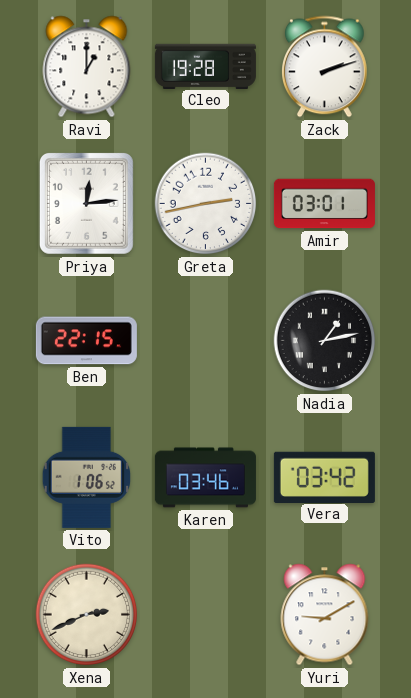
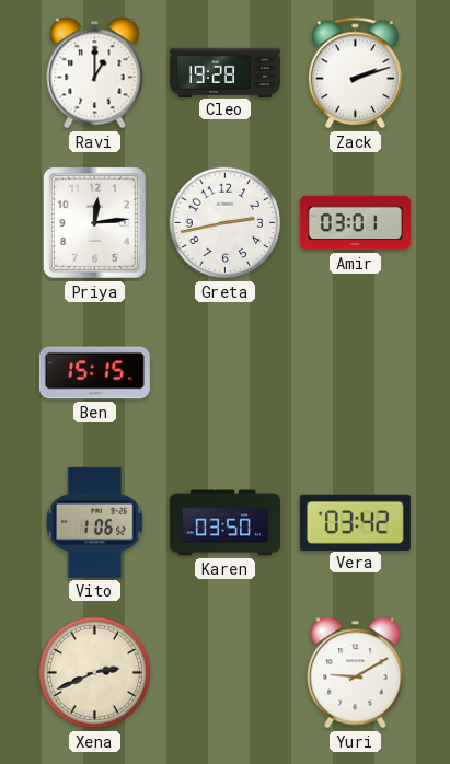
Ben: 22:15 -> 15:15
Nadia: 1:13 -> none
Karen: 03:46 -> 03:50
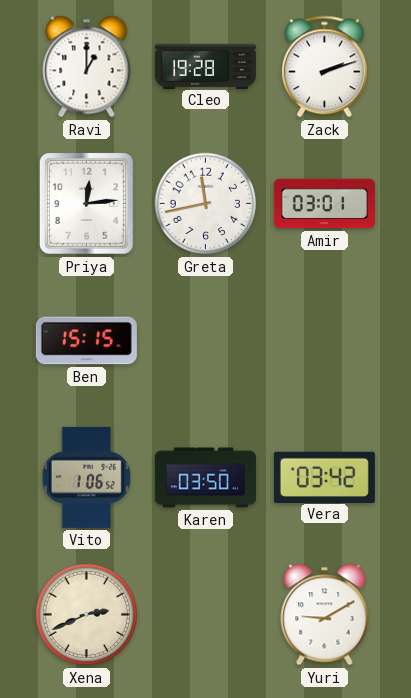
Greta: 2:43 -> 11:43
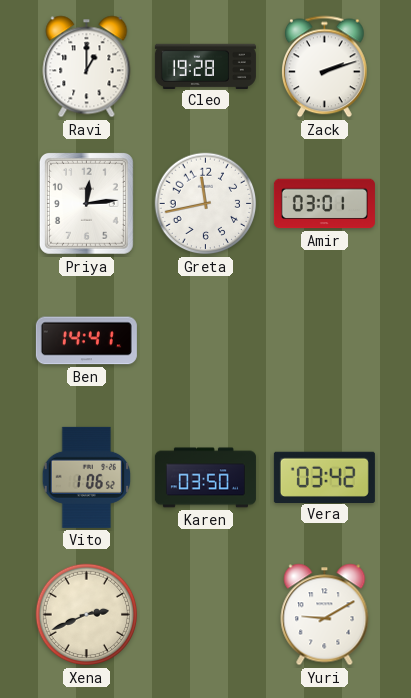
Ben: 15:15 -> 14:41
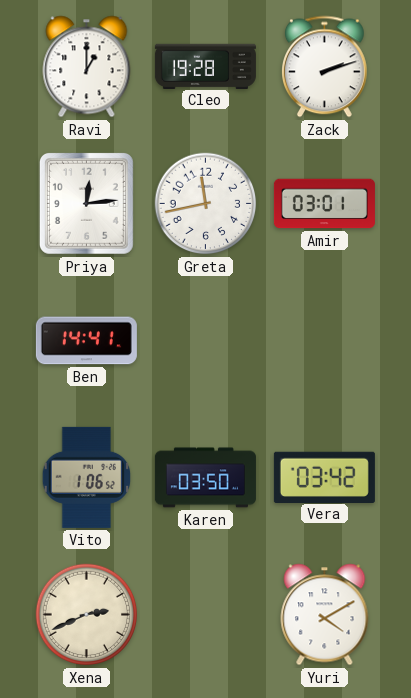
Yuri: 9:10 -> 4:10
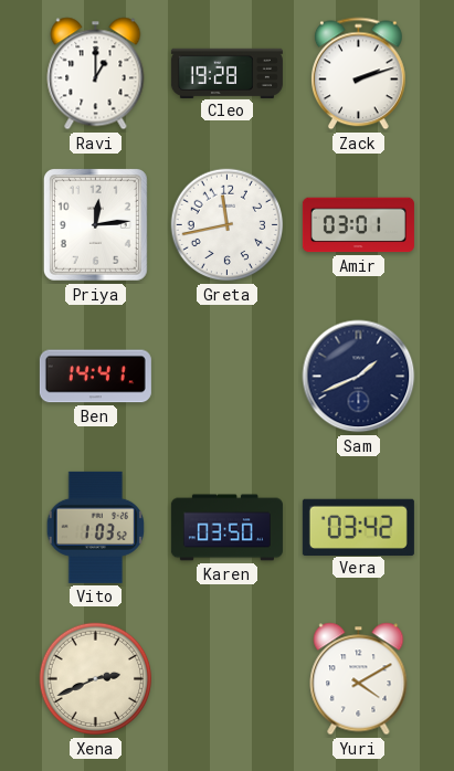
Sam: none -> 1:41
Vito: 1:06 -> 1:03
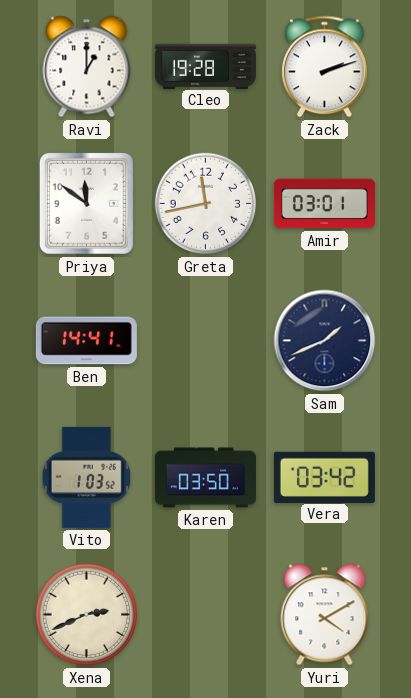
Priya: 12:14 -> 11:51
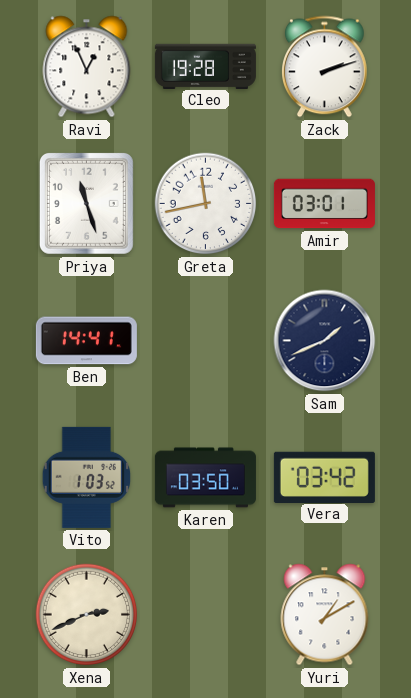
Ravi: 1:00 -> 12:56
Priya: 11:51 -> 11:27
Yuri: 4:10 -> 1:10
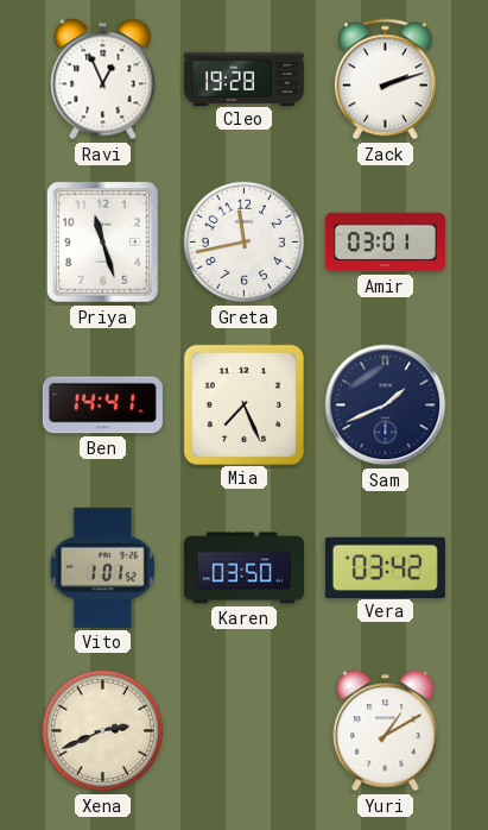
Mia: none -> 7:26
Vito: 1:03 -> 1:01
